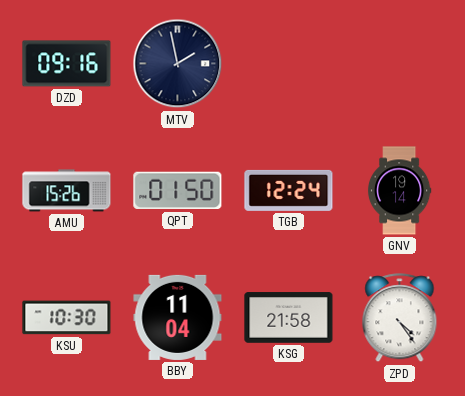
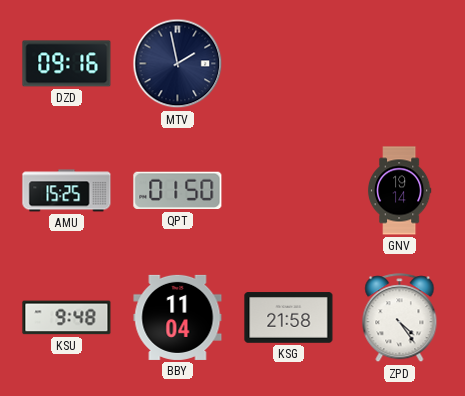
AMU: 15:26 -> 15:25
TGB: 12:24 -> none
KSU: 10:30 -> 9:48
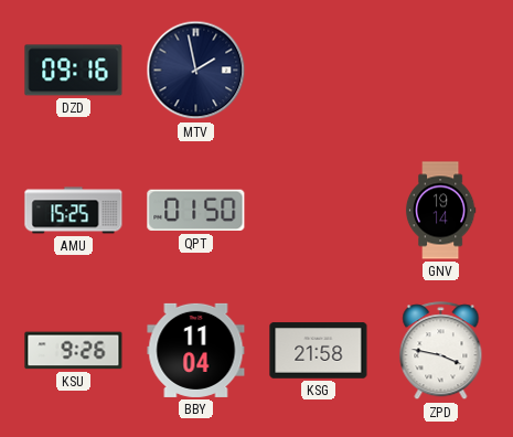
KSU: 9:48 -> 9:26
ZPD: 4:24 -> 3:47
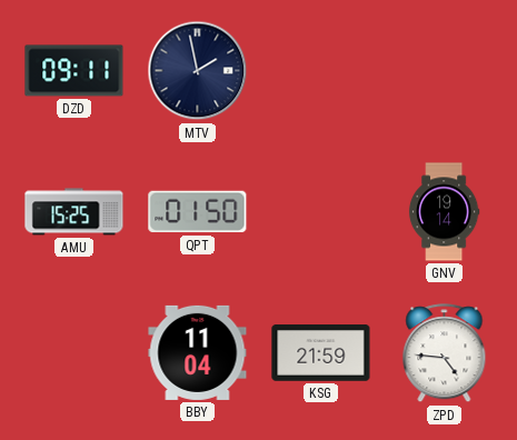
DZD: 09:16 -> 09:11
KSU: 9:26 -> none
KSG: 21:58 -> 21:59
ZPD: 3:47 -> 4:46
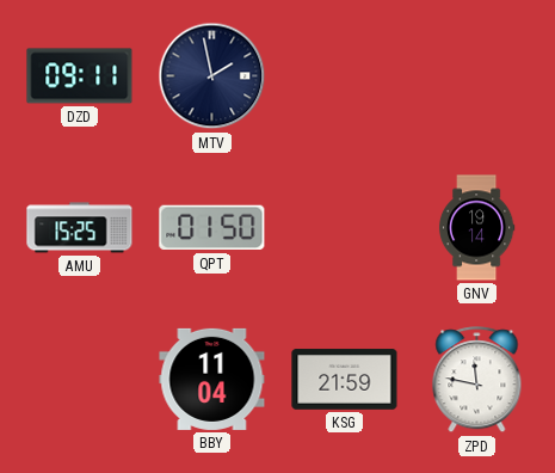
ZPD: 4:46 -> 11:47
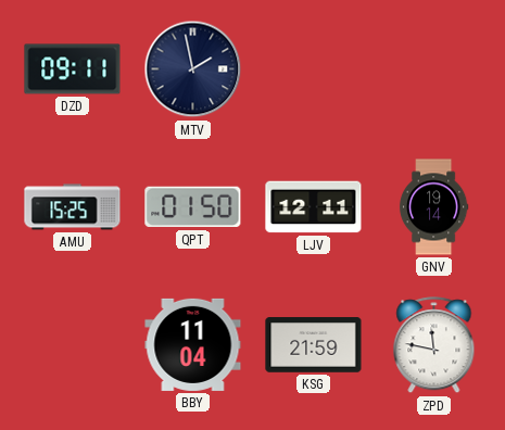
LJV: none -> 12:11
